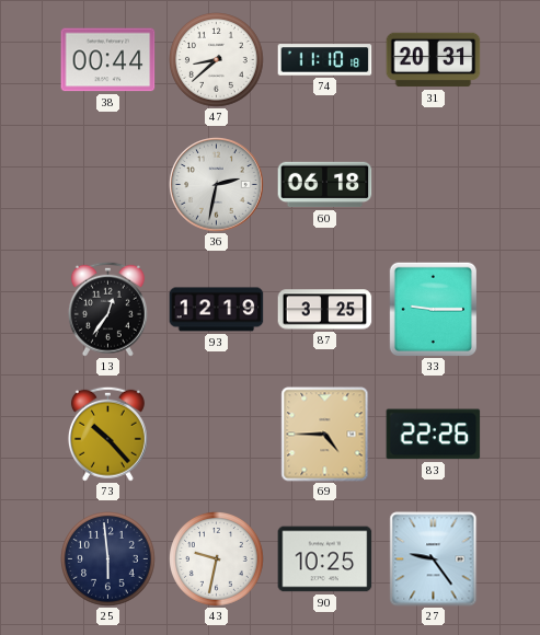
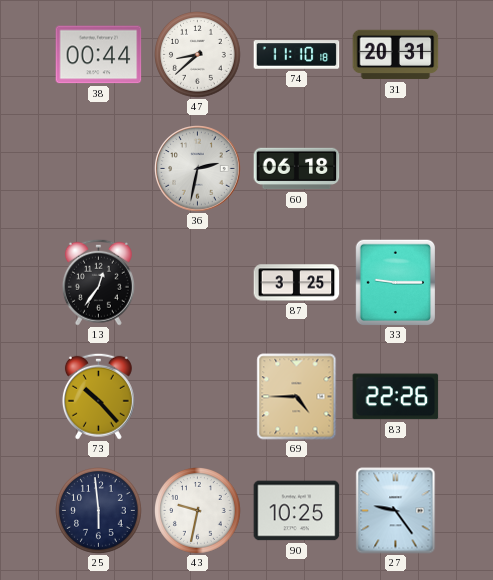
93: 12:19 -> none
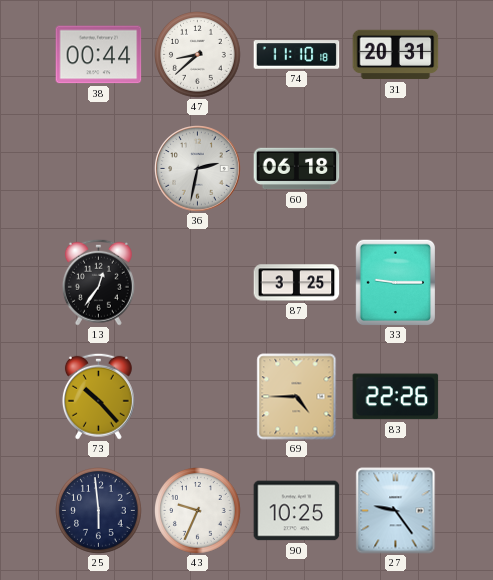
43: 9:32 -> 9:34
